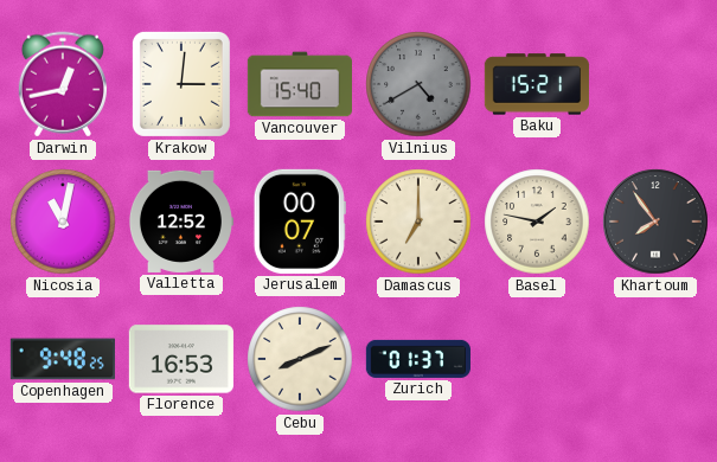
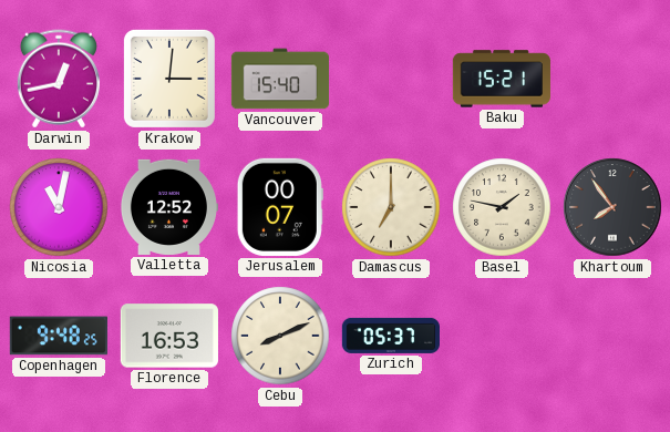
Vilnius: 4:40 -> none
Zurich: 01:37 -> 05:37
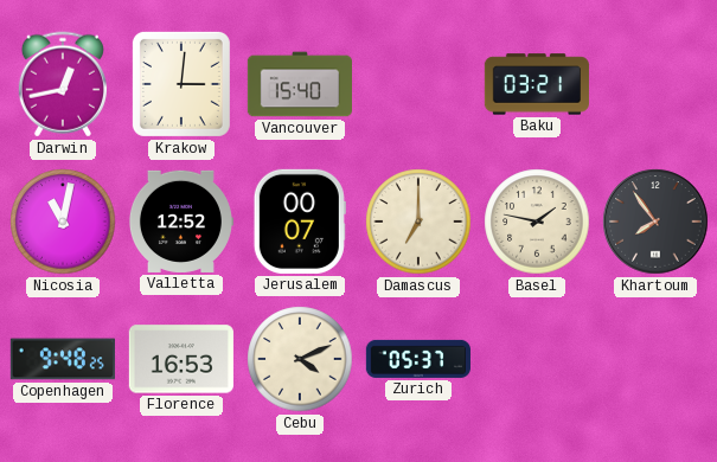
Baku: 15:21 -> 03:21
Cebu: 8:11 -> 4:11
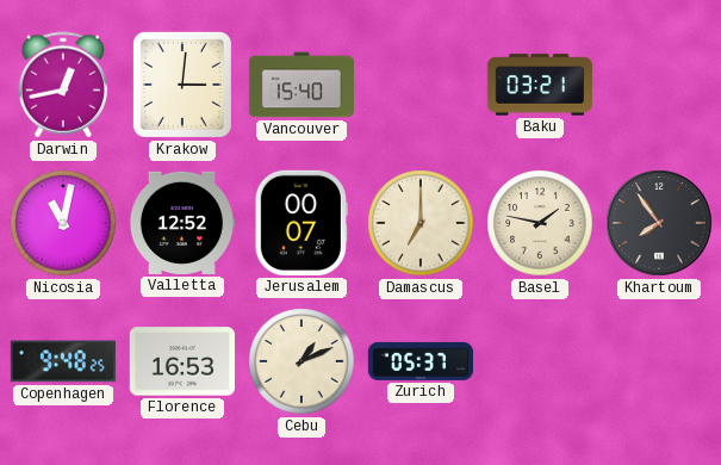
Cebu: 4:11 -> 1:11
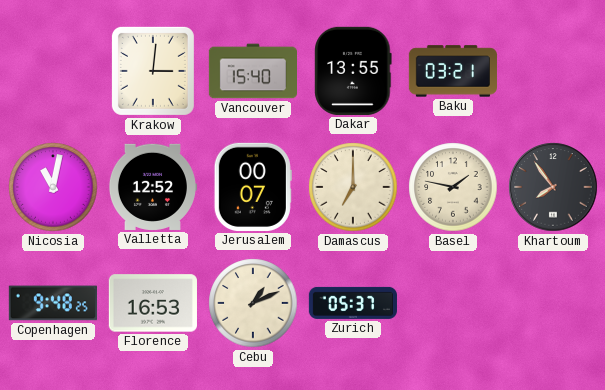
Darwin: 12:43 -> none
Dakar: none -> 13:55
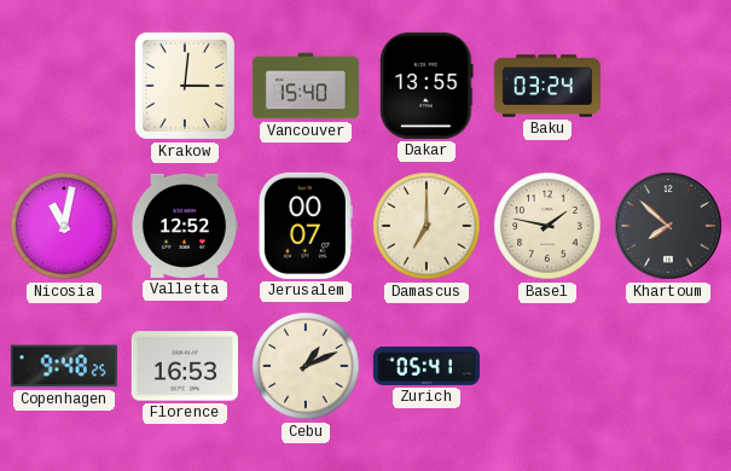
Baku: 03:21 -> 03:24
Khartoum: 7:54 -> 7:52
Zurich: 05:37 -> 05:41
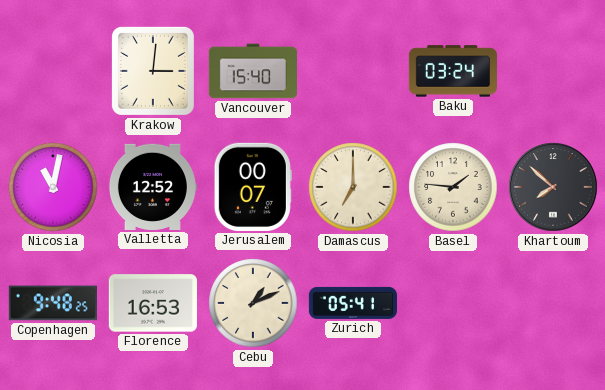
Dakar: 13:55 -> none
Basel: 1:47 -> 1:46
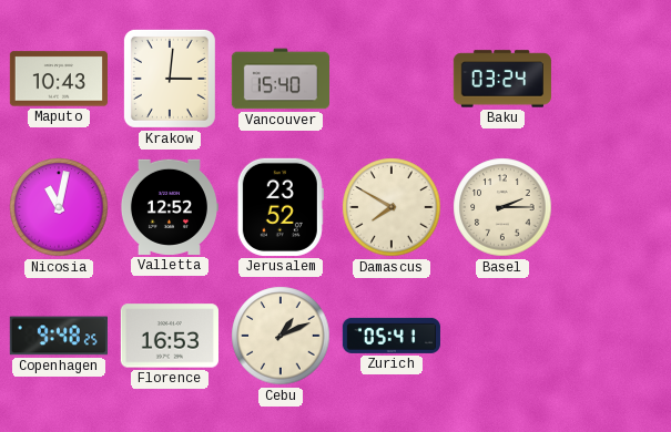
Maputo: none -> 10:43
Jerusalem: 00:07 -> 23:52
Damascus: 7:00 -> 7:50
Basel: 1:46 -> 2:15
Khartoum: 7:52 -> none
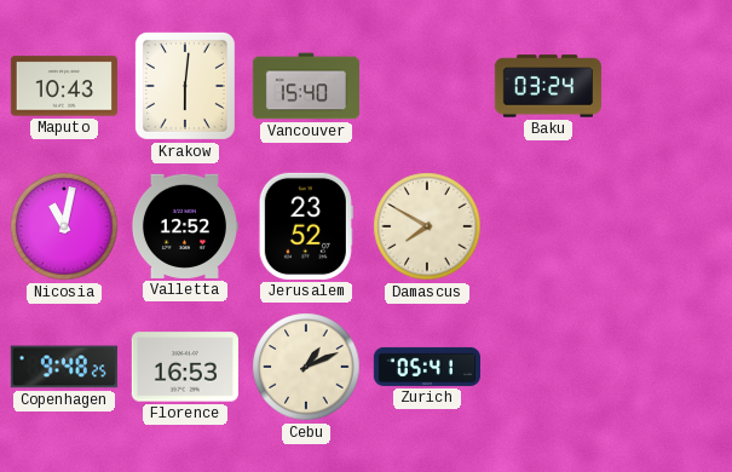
Krakow: 3:01 -> 6:01
Basel: 2:15 -> none
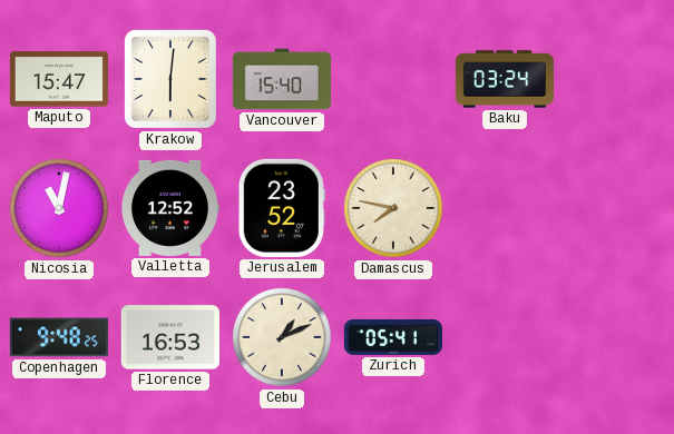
Maputo: 10:43 -> 15:47
Damascus: 7:50 -> 7:47
